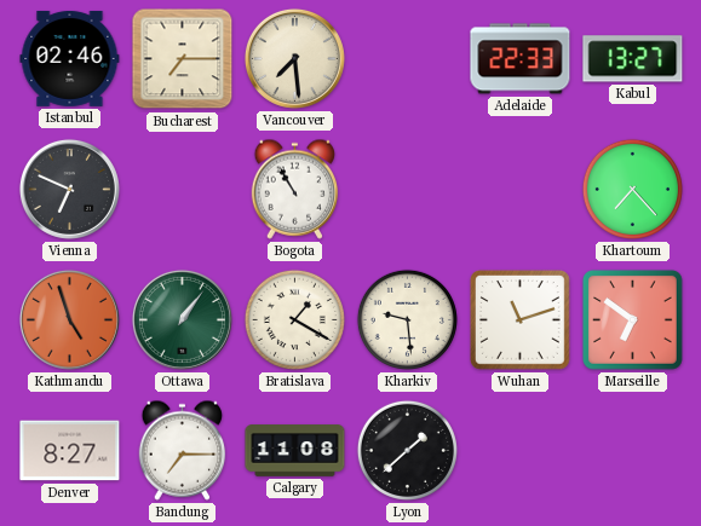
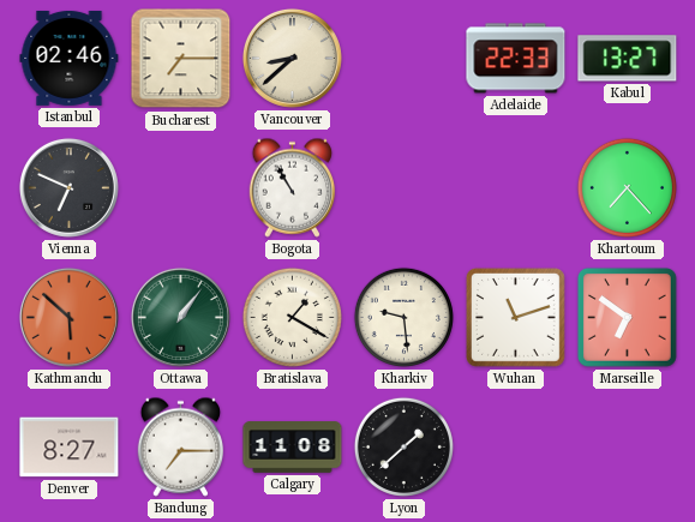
Vancouver: 7:29 -> 8:38
Kathmandu: 4:57 -> 5:52
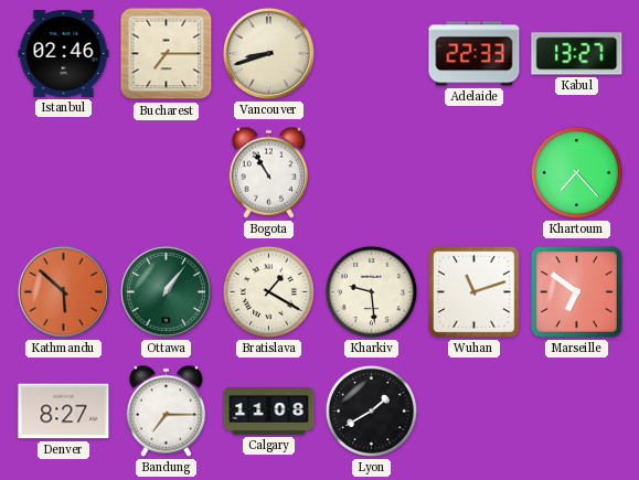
Vancouver: 8:38 -> 8:42
Vienna: 6:49 -> none
Lyon: 1:38 -> 1:40
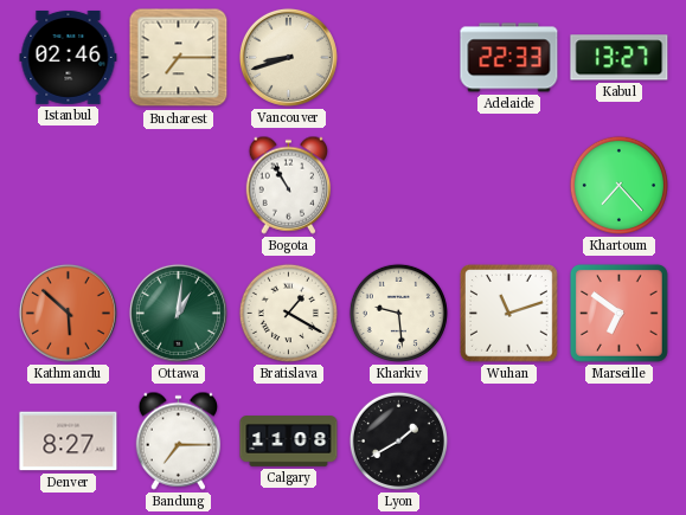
Ottawa: 1:06 -> 1:01
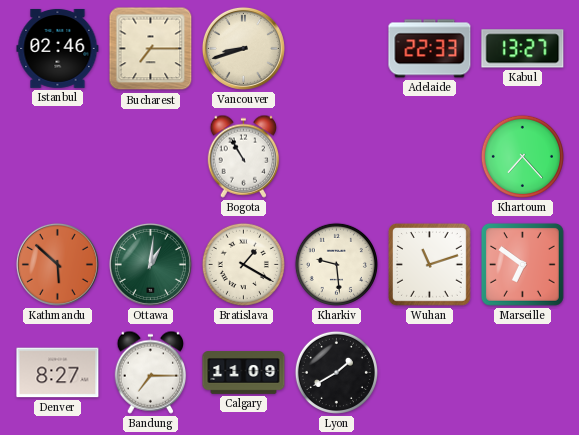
Calgary: 11:08 -> 11:09
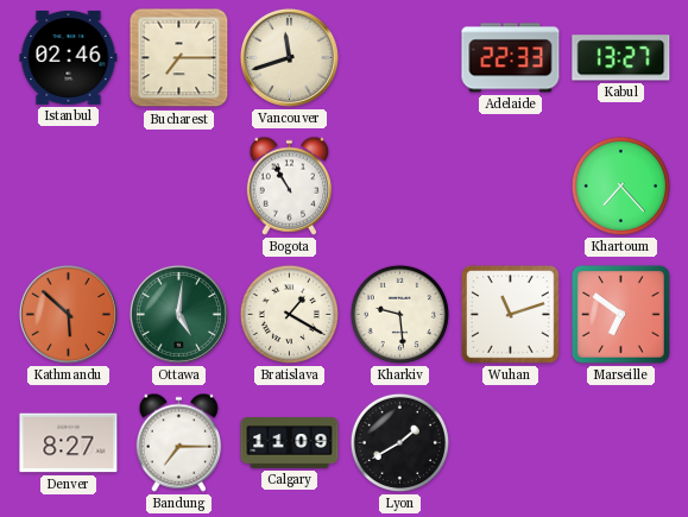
Vancouver: 8:42 -> 11:42
Ottawa: 1:01 -> 5:01
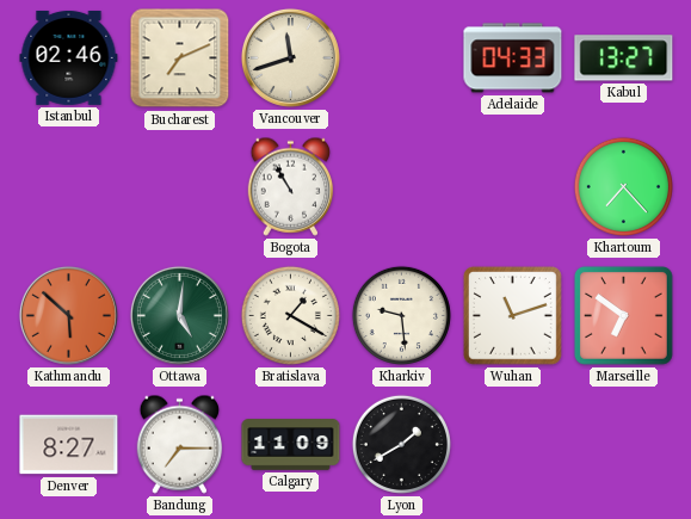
Bucharest: 7:15 -> 7:11
Adelaide: 22:33 -> 04:33
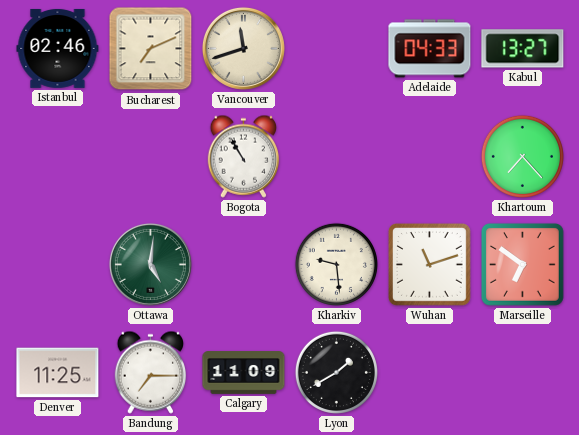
Kathmandu: 5:52 -> none
Bratislava: 1:20 -> none
Denver: 8:27 -> 11:25
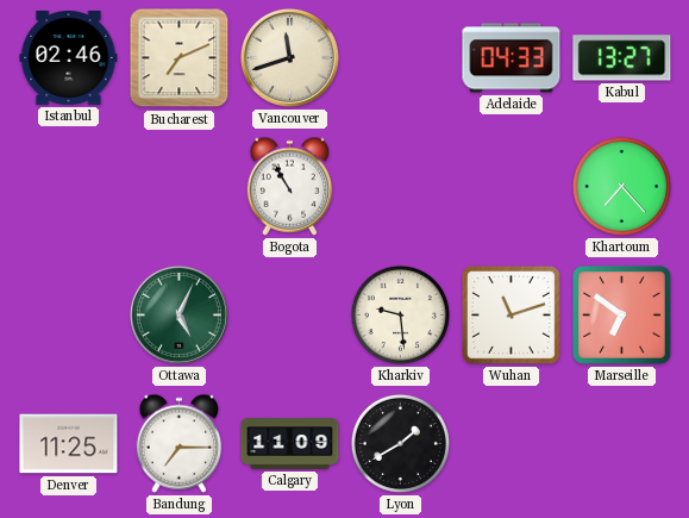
Ottawa: 5:01 -> 5:04
